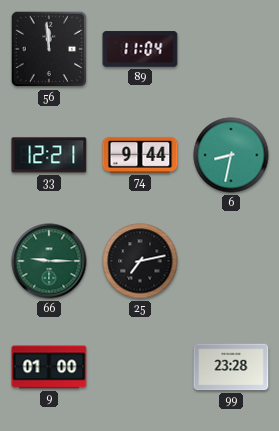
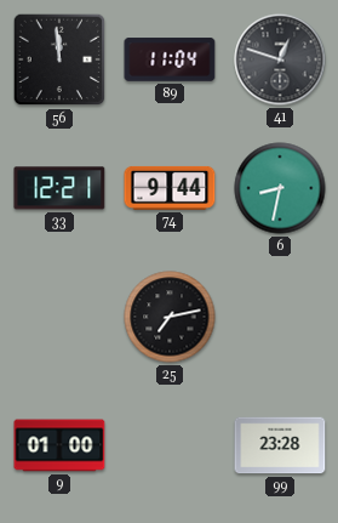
41: none -> 12:48
66: 9:15 -> none
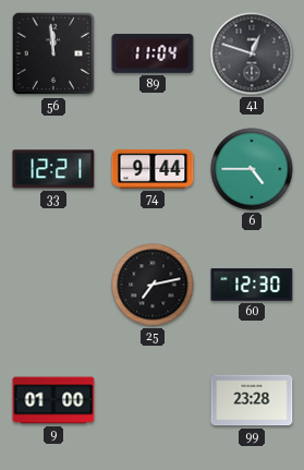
6: 8:32 -> 4:45
60: none -> 12:30
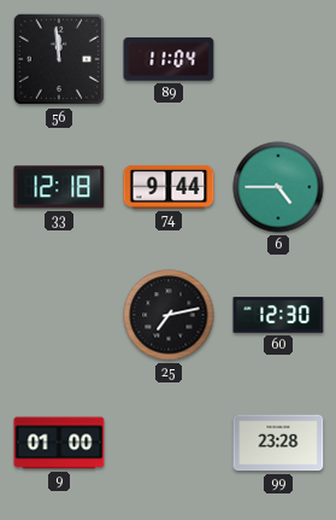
41: 12:48 -> none
33: 12:21 -> 12:18
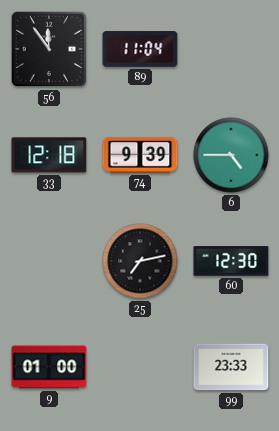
56: 11:59 -> 11:54
74: 9:44 -> 9:39
99: 23:28 -> 23:33
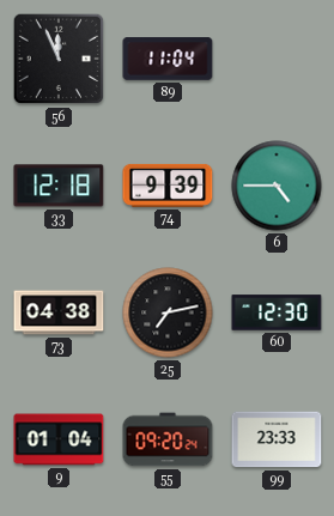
56: 11:54 -> 11:56
73: none -> 04:38
9: 01:00 -> 01:04
55: none -> 09:20
